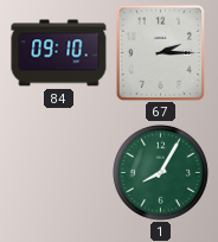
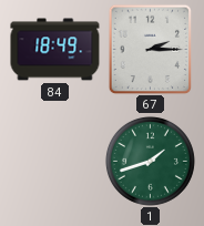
84: 09:10 -> 18:49
1: 8:05 -> 1:42
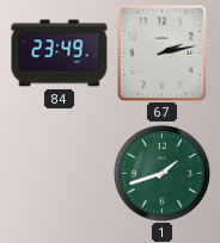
84: 18:49 -> 23:49
67: 2:15 -> 2:13
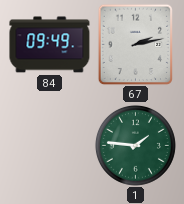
84: 23:49 -> 09:49
1: 1:42 -> 1:46
